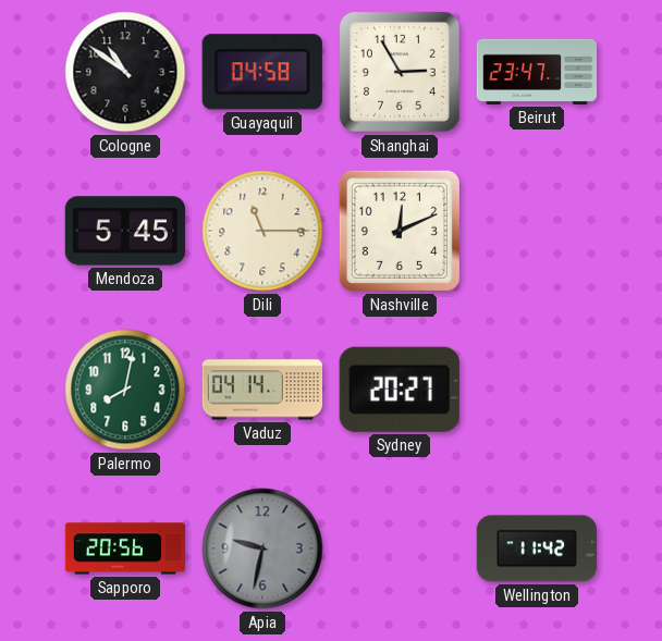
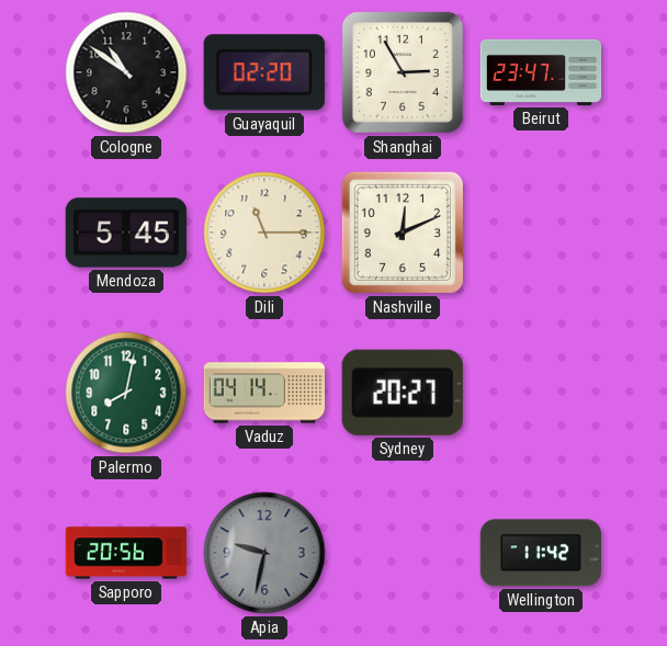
Guayaquil: 04:58 -> 02:20
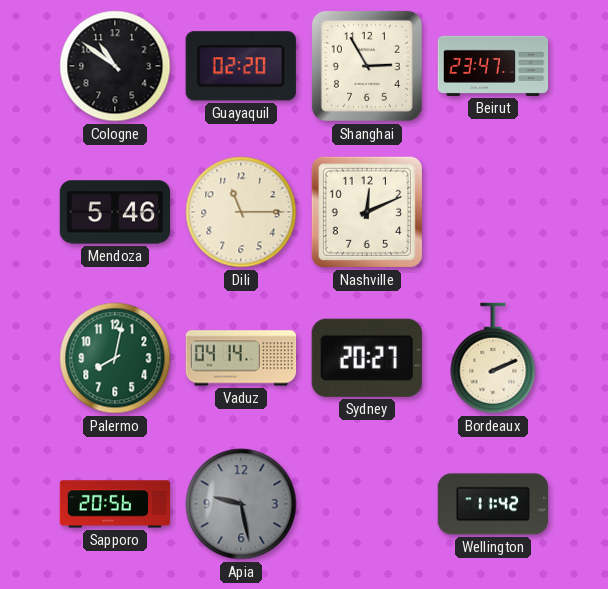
Mendoza: 5:45 -> 5:46
Bordeaux: none -> 2:11
Apia: 9:32 -> 9:28
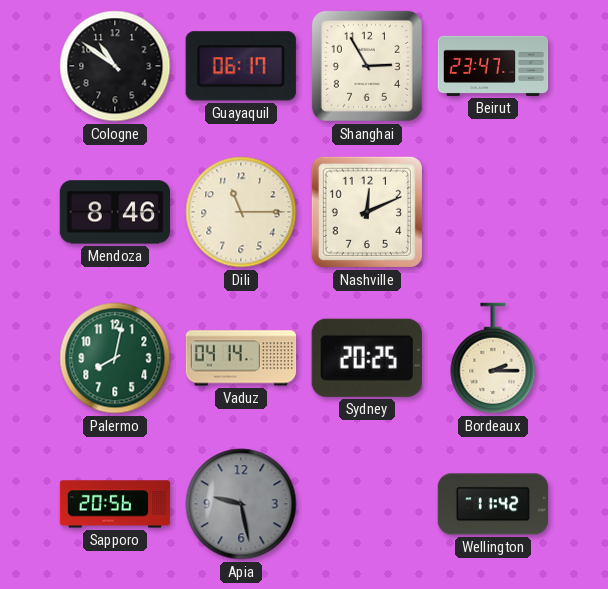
Guayaquil: 02:20 -> 06:17
Mendoza: 5:46 -> 8:46
Sydney: 20:27 -> 20:25
Bordeaux: 2:11 -> 2:15
